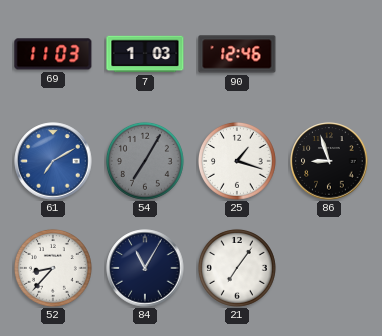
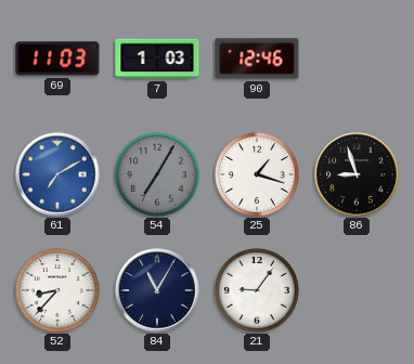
21: 7:06 -> 9:06
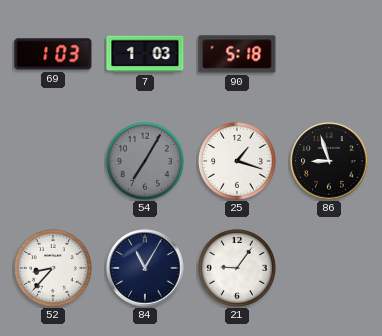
69: 11:03 -> 1:03
90: 12:46 -> 5:18
61: 7:10 -> none
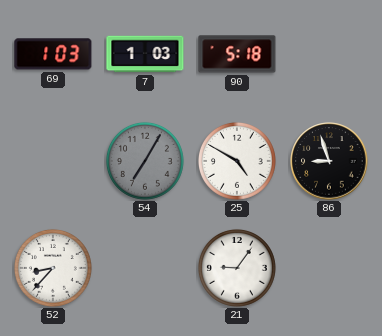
25: 1:18 -> 4:50
84: 11:05 -> none
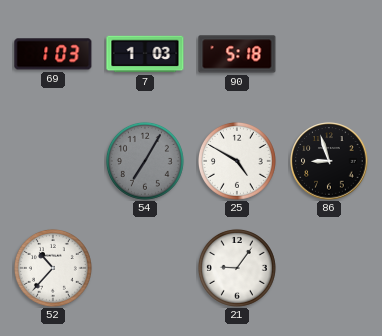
52: 8:37 -> 10:37
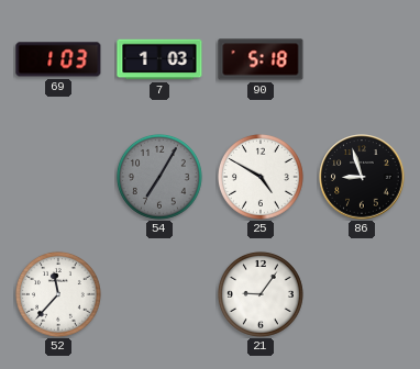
52: 10:37 -> 11:37
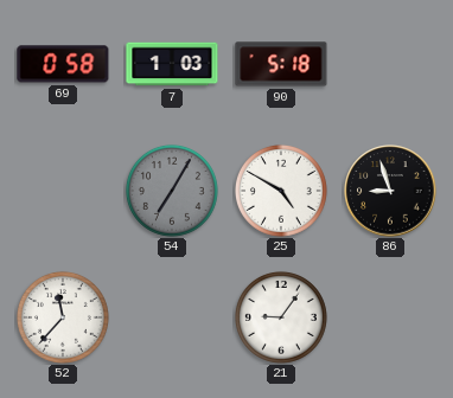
69: 1:03 -> 0:58
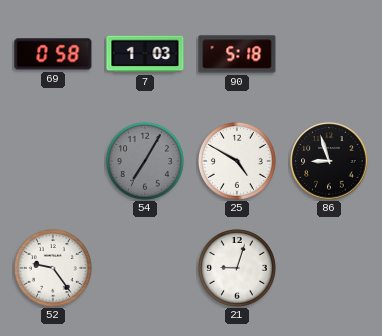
52: 11:37 -> 9:24
21: 9:06 -> 9:03
